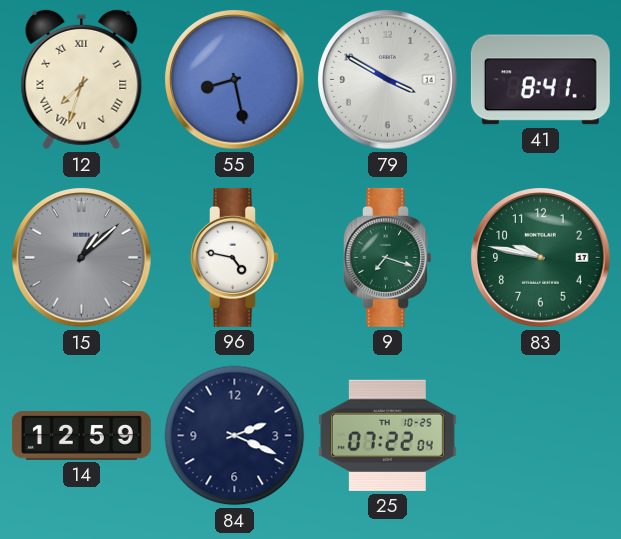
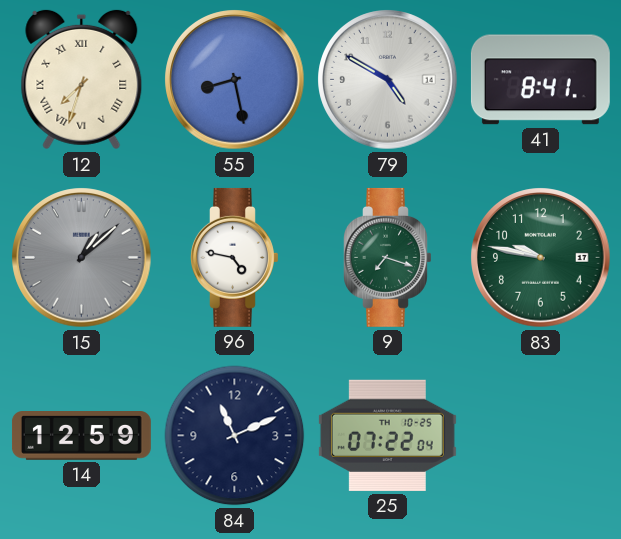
79: 3:50 -> 4:50
84: 2:19 -> 11:11
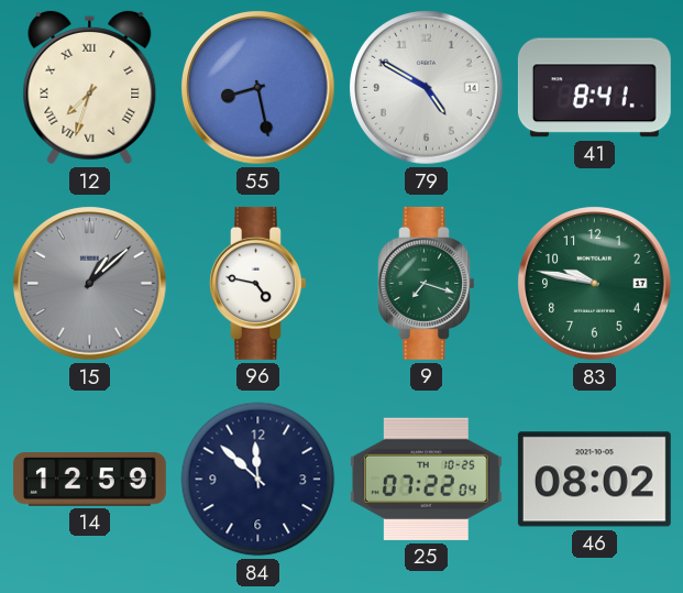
84: 11:11 -> 11:52
46: none -> 08:02
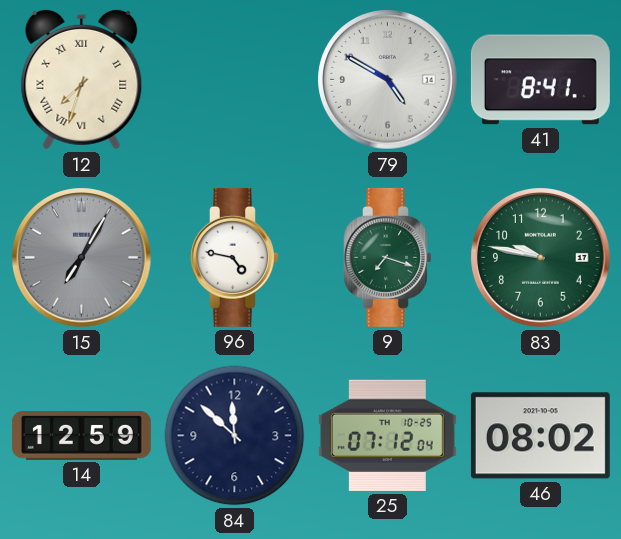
55: 8:28 -> none
15: 1:08 -> 7:05
25: 07:22 -> 07:12
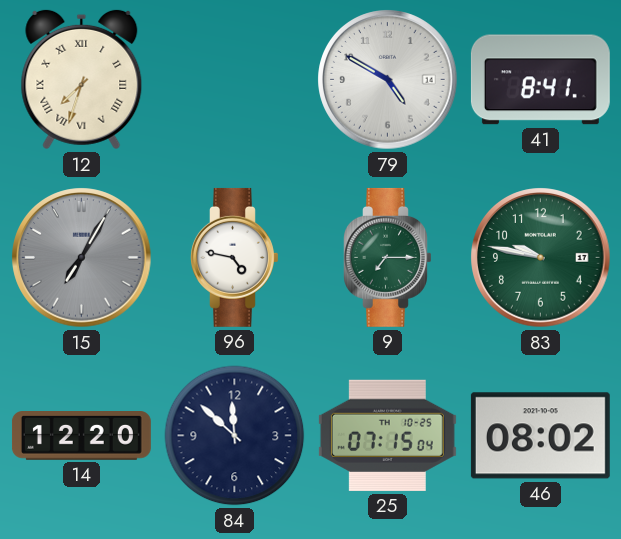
9: 7:18 -> 7:15
14: 12:59 -> 12:20
25: 07:12 -> 07:15
